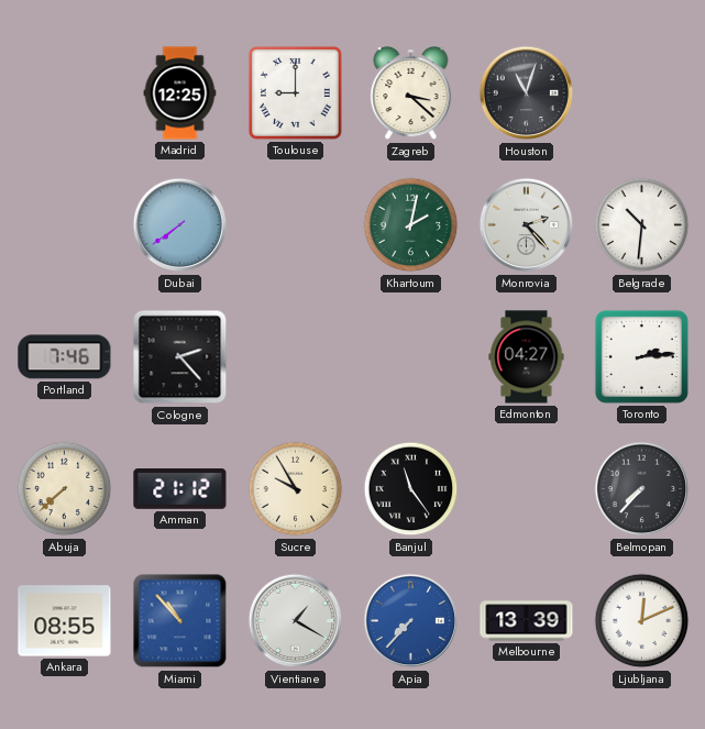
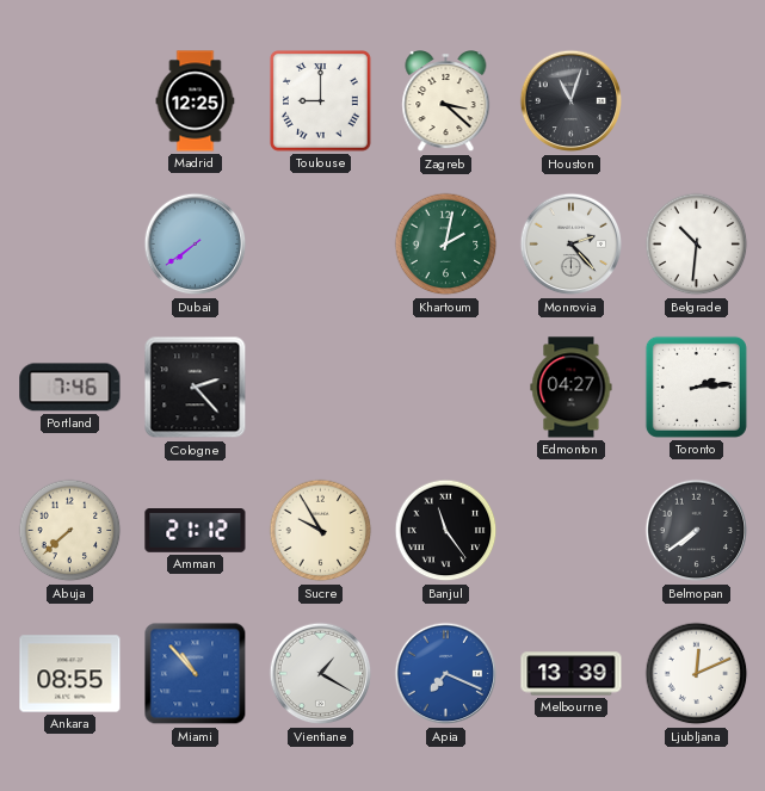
Belmopan: 7:37 -> 7:39
Apia: 7:37 -> 7:19
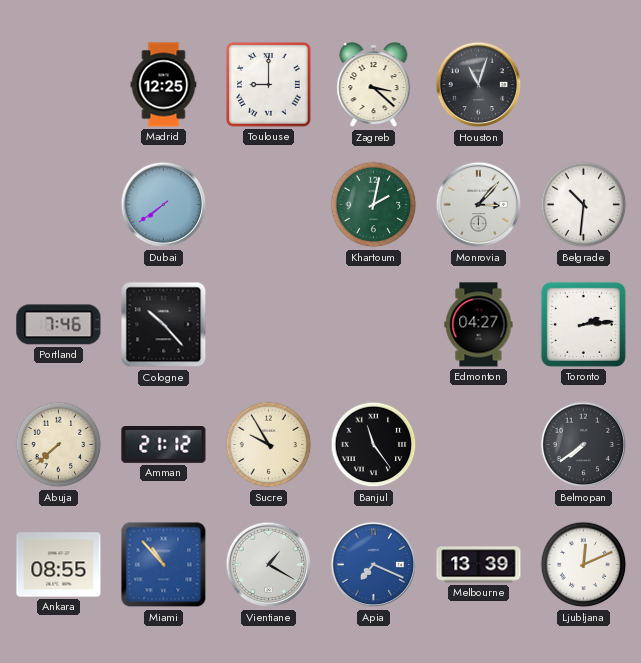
Monrovia: 2:23 -> 3:07
Cologne: 2:23 -> 10:23
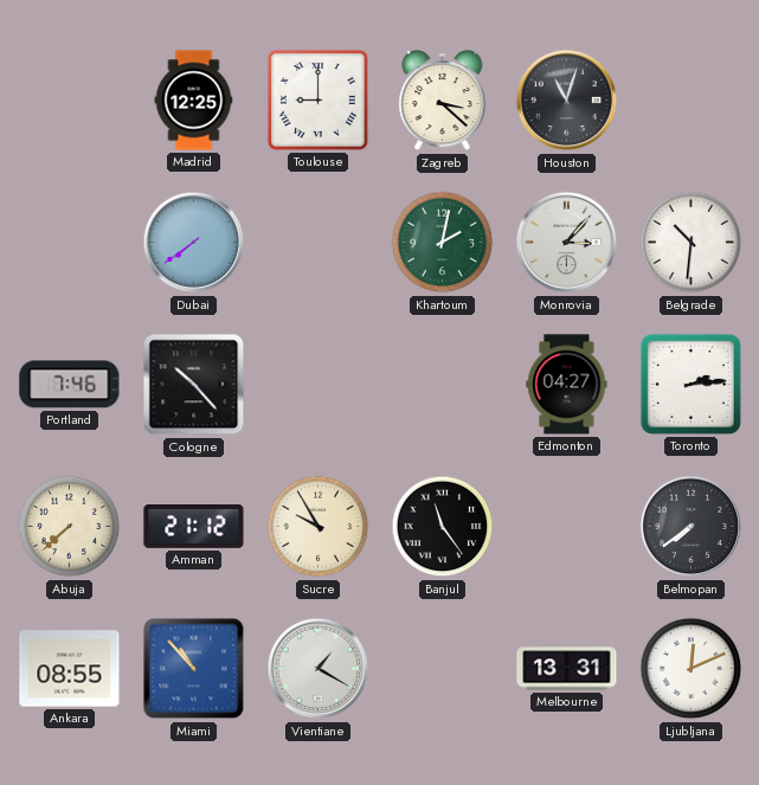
Apia: 7:19 -> none
Melbourne: 13:39 -> 13:31
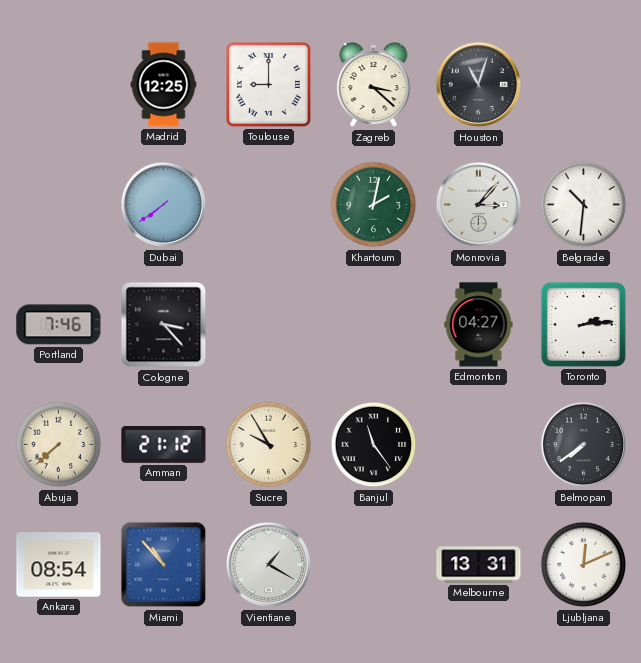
Cologne: 10:23 -> 3:23
Ankara: 08:55 -> 08:54
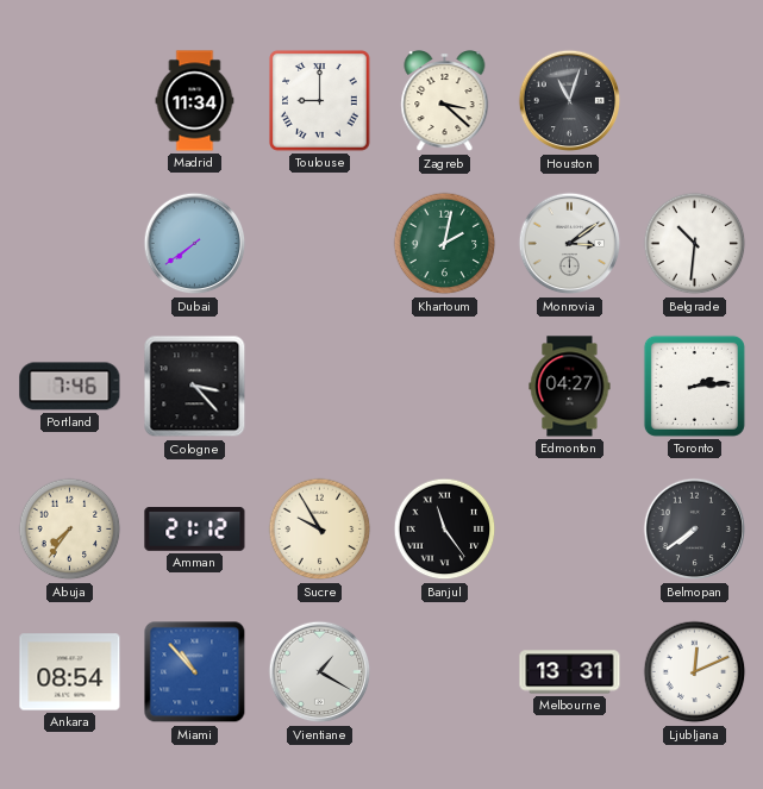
Madrid: 12:25 -> 11:34
Monrovia: 3:07 -> 3:09
Abuja: 7:38 -> 7:36
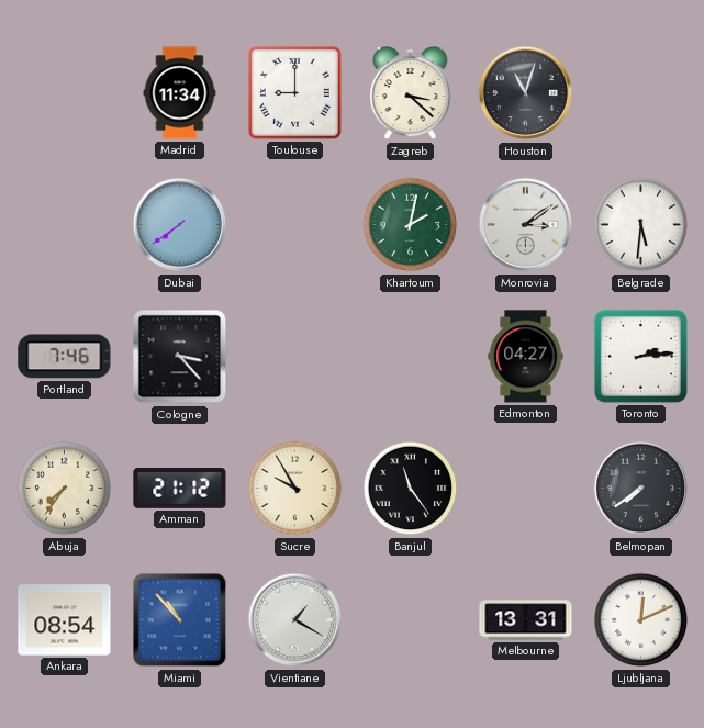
Belgrade: 10:31 -> 5:31
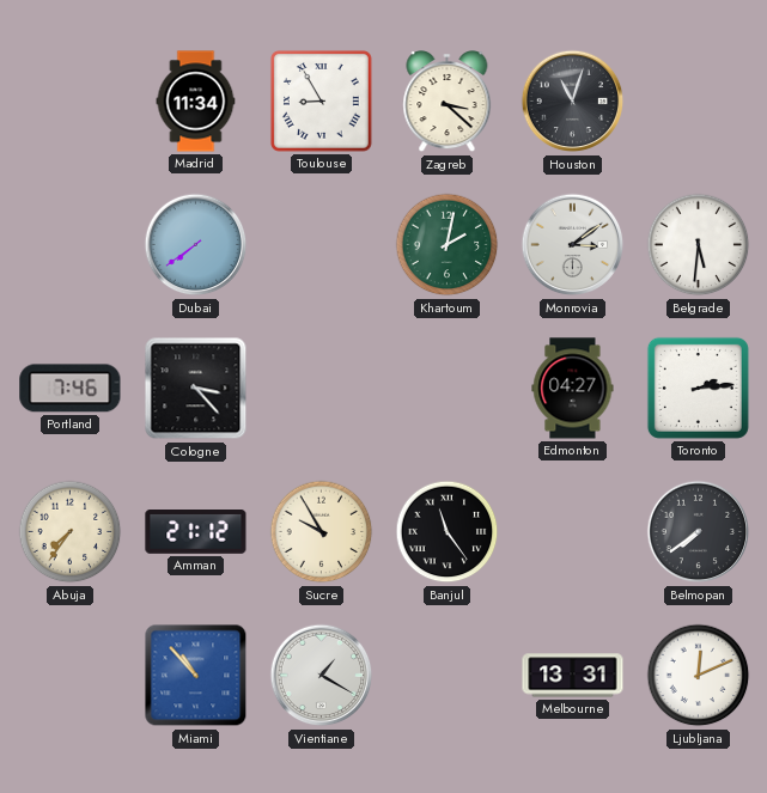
Toulouse: 9:00 -> 8:55
Ankara: 08:54 -> none
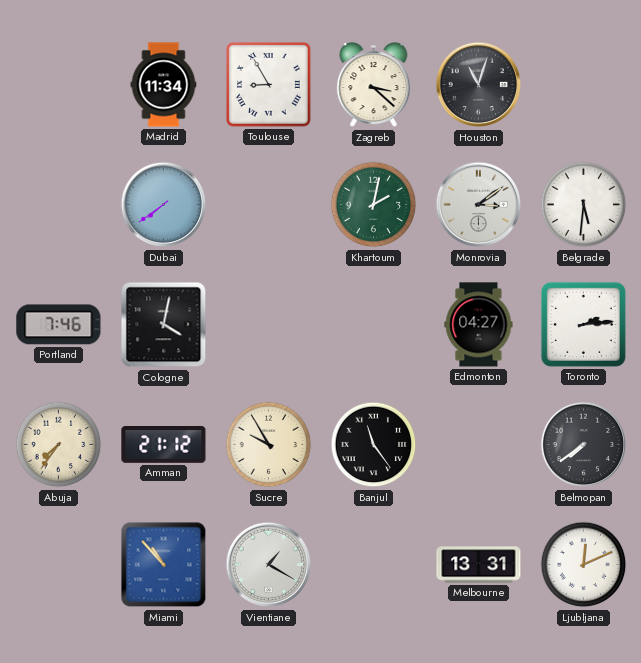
Cologne: 3:23 -> 4:02
